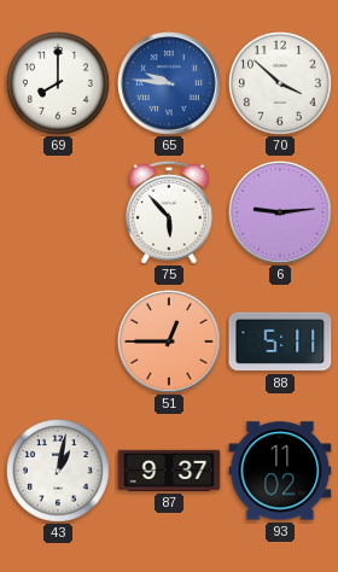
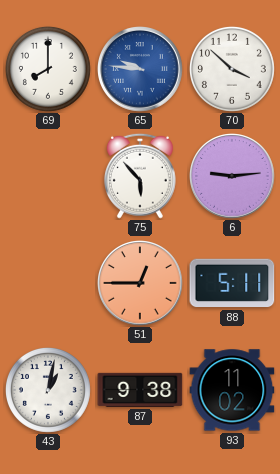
87: 9:37 -> 9:38
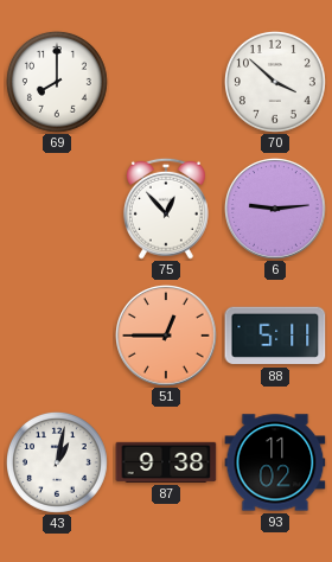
65: 9:46 -> none
75: 5:53 -> 12:53
